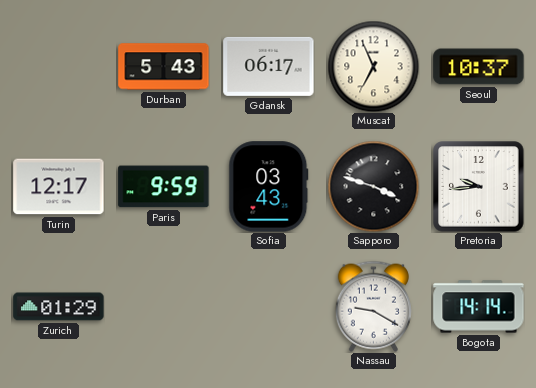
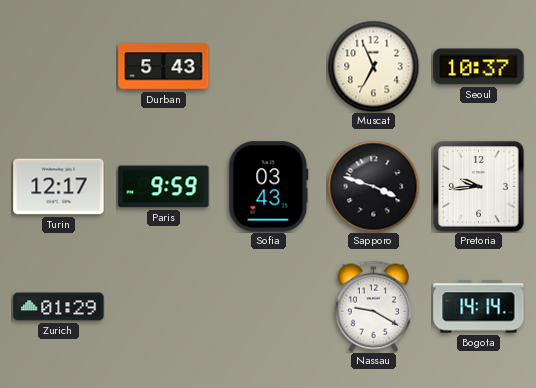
Gdansk: 06:17 -> none
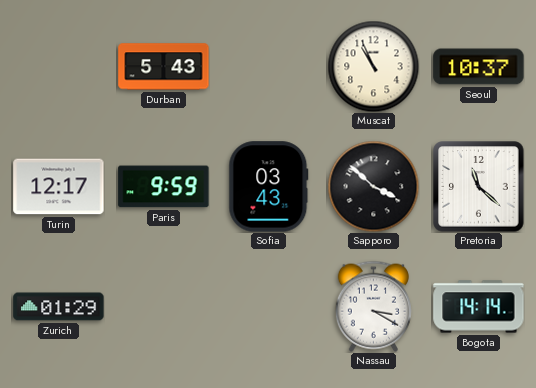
Muscat: 6:56 -> 10:56
Sapporo: 3:48 -> 3:52
Pretoria: 9:44 -> 11:22
Nassau: 9:20 -> 3:20
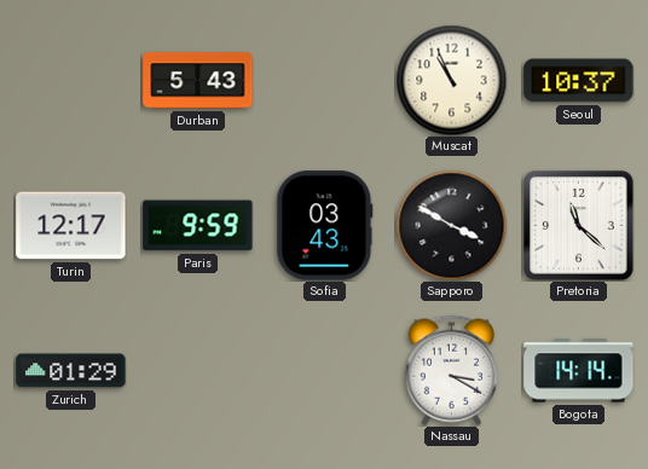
Sapporo: 3:52 -> 3:50
